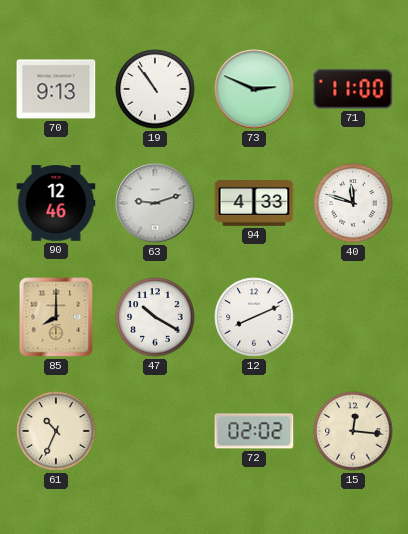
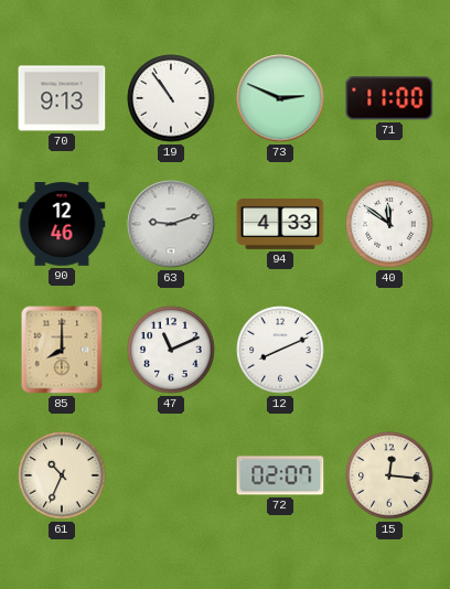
40: 11:48 -> 11:51
47: 10:20 -> 11:11
72: 02:02 -> 02:07
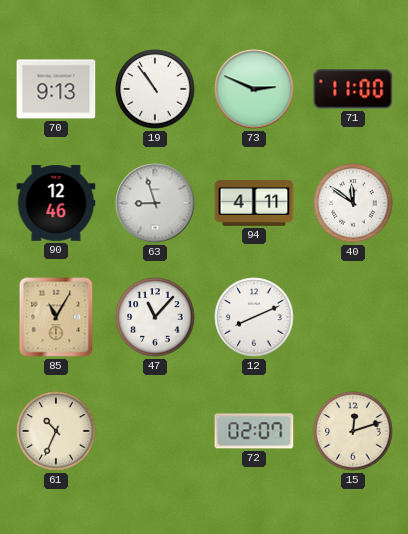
63: 9:12 -> 8:57
94: 4:33 -> 4:11
85: 8:00 -> 11:05
47: 11:11 -> 11:07
15: 12:16 -> 12:12
